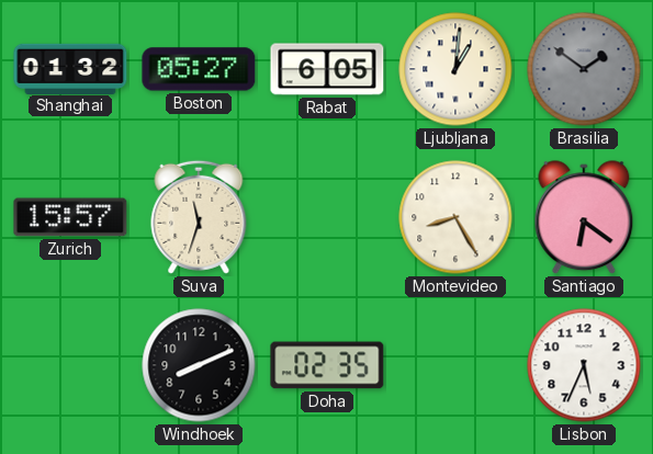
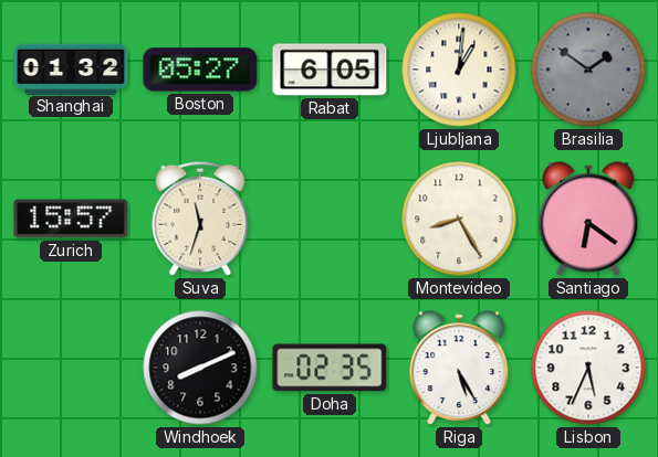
Riga: none -> 5:25
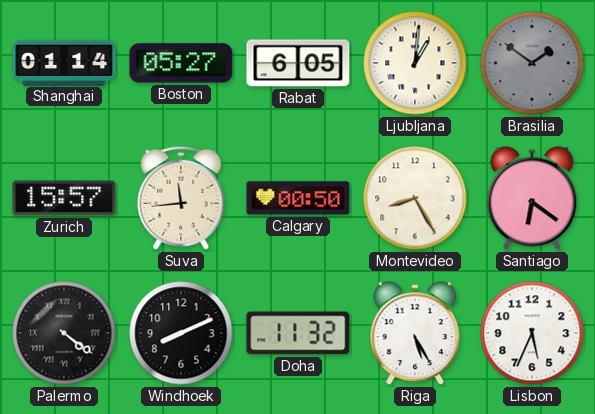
Shanghai: 01:32 -> 01:14
Suva: 11:33 -> 11:44
Calgary: none -> 00:50
Palermo: none -> 4:21
Doha: 02:35 -> 11:32
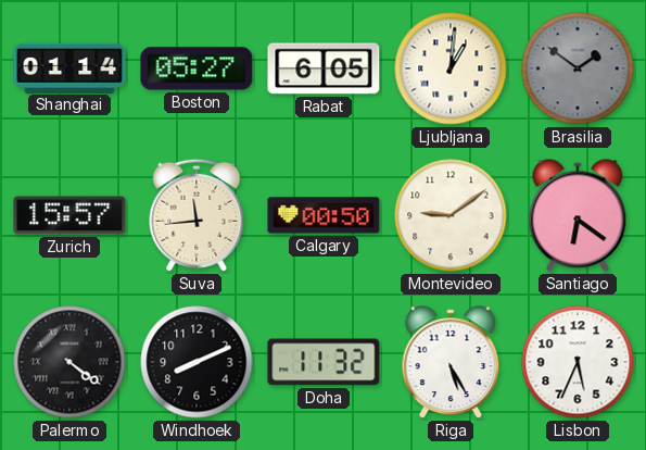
Montevideo: 8:25 -> 9:09
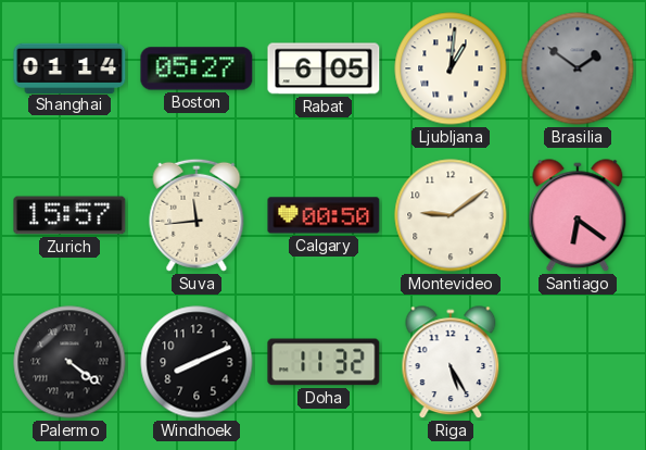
Lisbon: 5:34 -> none
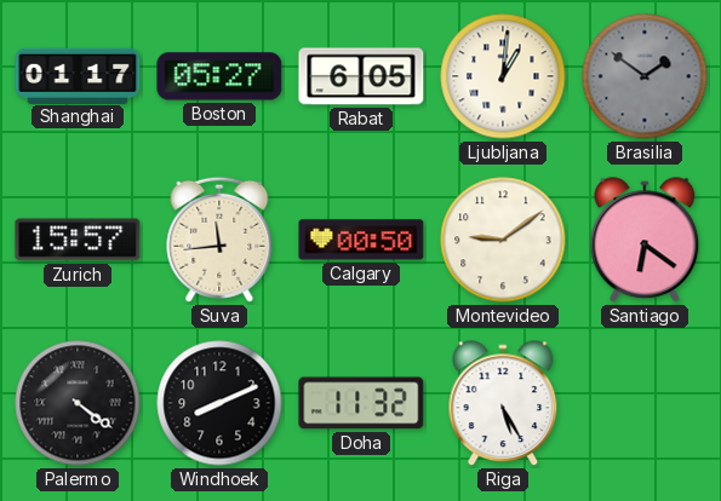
Shanghai: 01:14 -> 01:17
